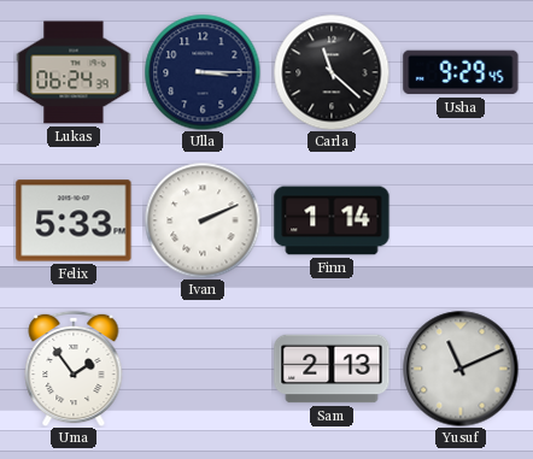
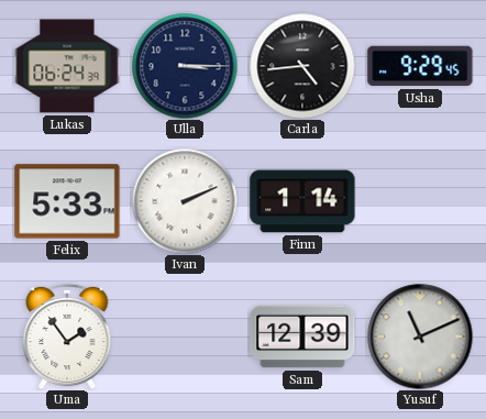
Carla: 11:22 -> 4:44
Sam: 2:13 -> 12:39
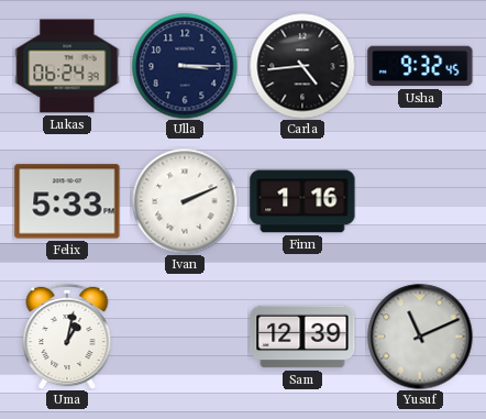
Usha: 9:29 -> 9:32
Finn: 1:14 -> 1:16
Uma: 1:54 -> 1:02
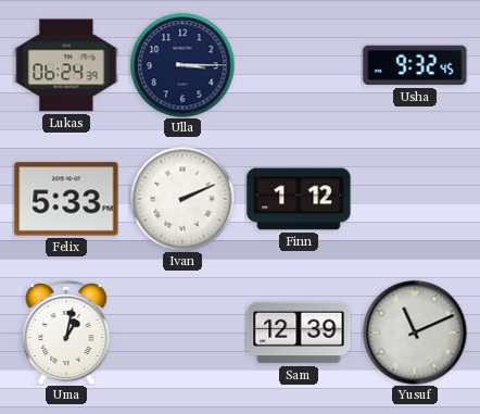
Carla: 4:44 -> none
Finn: 1:16 -> 1:12
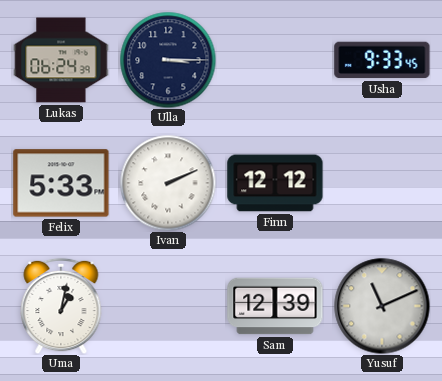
Usha: 9:32 -> 9:33
Finn: 1:12 -> 12:12
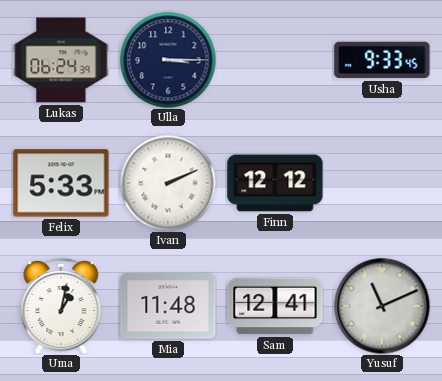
Mia: none -> 11:48
Sam: 12:39 -> 12:41
